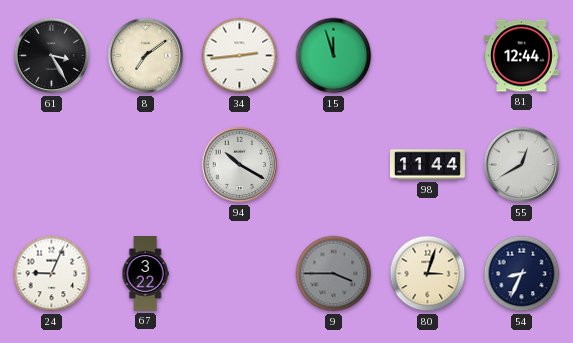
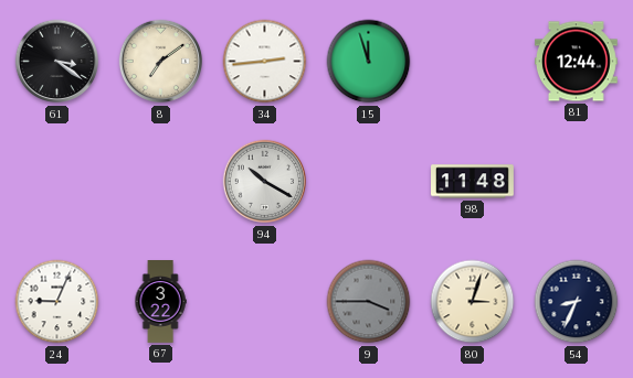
61: 3:25 -> 3:21
98: 11:44 -> 11:48
55: 12:40 -> none
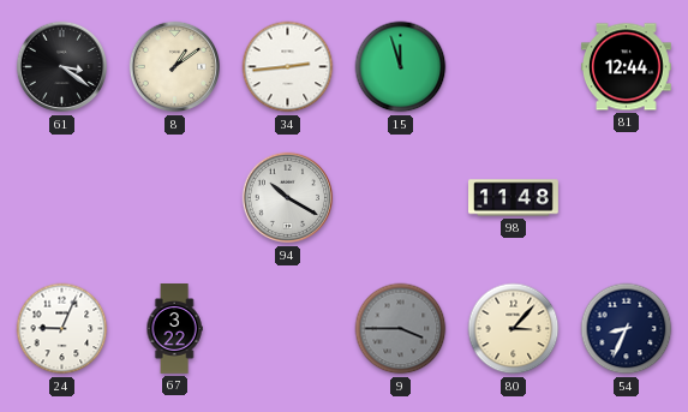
8: 7:09 -> 1:09
80: 3:03 -> 3:07
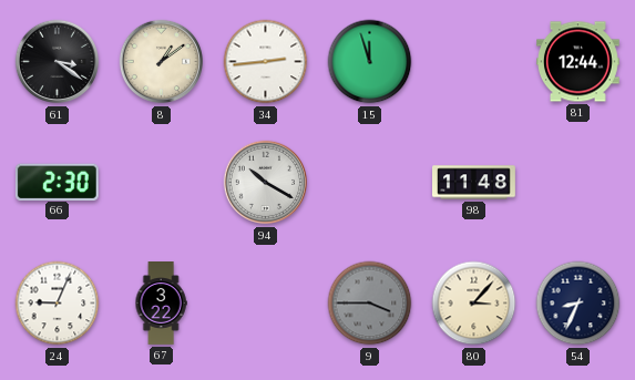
66: none -> 2:30
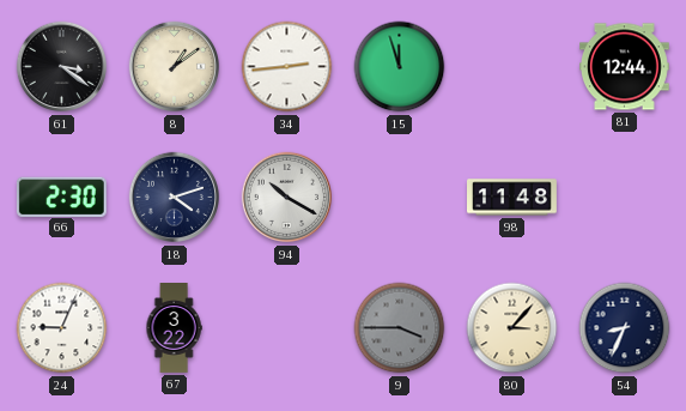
18: none -> 4:12
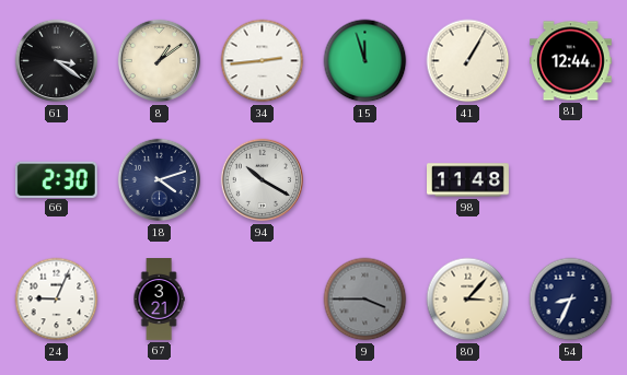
41: none -> 1:05
67: 3:22 -> 3:21
